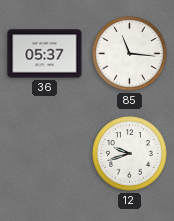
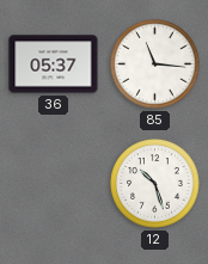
12: 9:42 -> 10:27
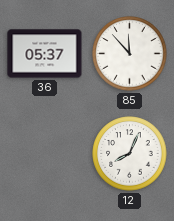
85: 11:16 -> 11:53
12: 10:27 -> 8:04
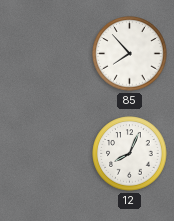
36: 05:37 -> none
85: 11:53 -> 7:53
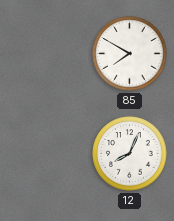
85: 7:53 -> 7:50
